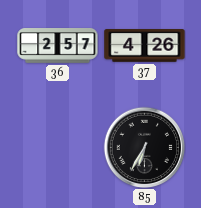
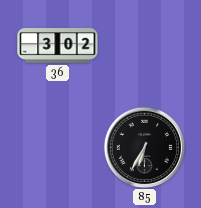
36: 2:57 -> 3:02
37: 4:26 -> none
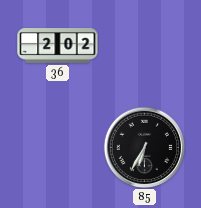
36: 3:02 -> 2:02
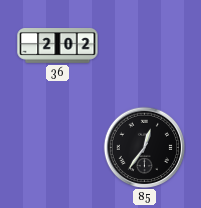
85: 6:35 -> 12:36
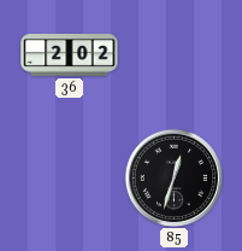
85: 12:36 -> 12:33
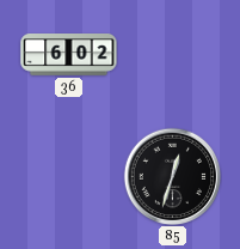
36: 2:02 -> 6:02
